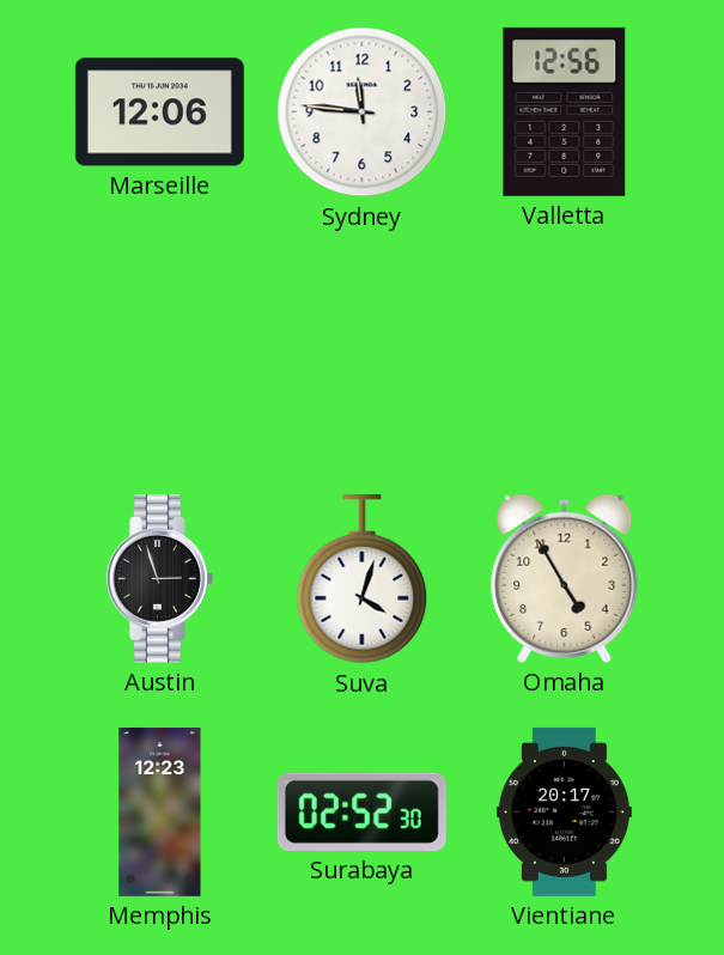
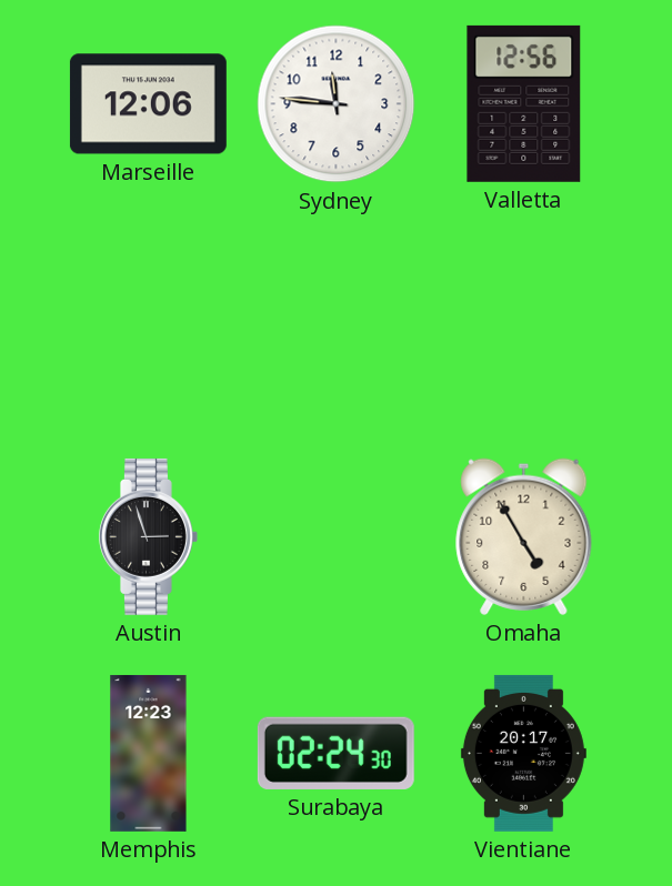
Suva: 4:03 -> none
Surabaya: 02:52 -> 02:24
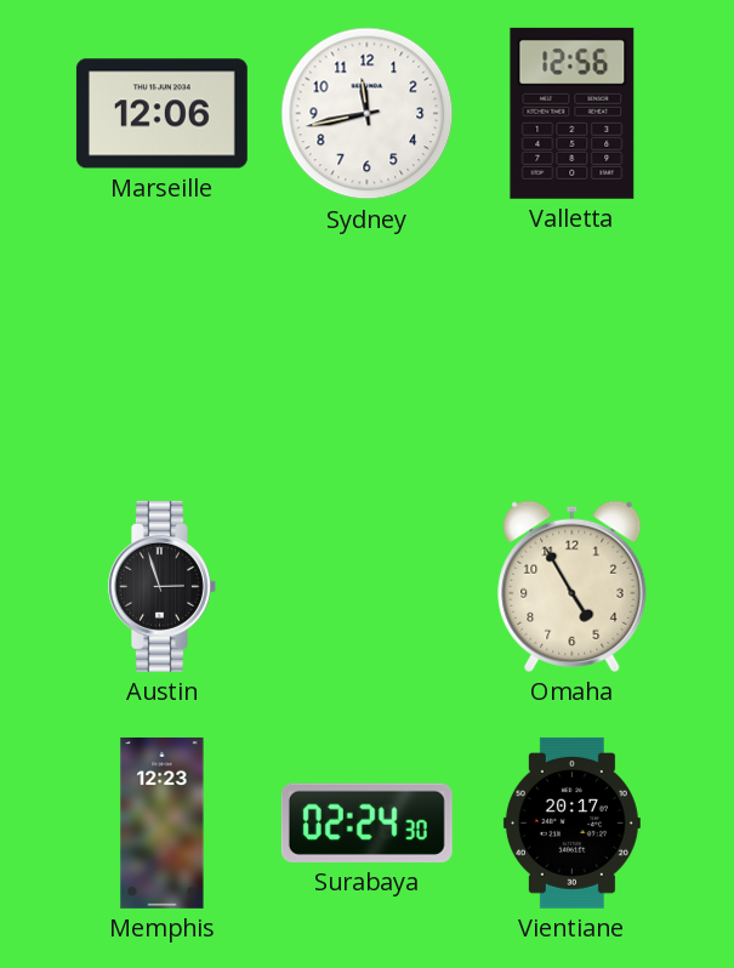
Sydney: 11:46 -> 11:43
